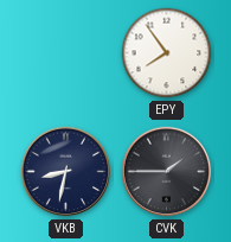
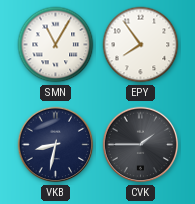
SMN: none -> 11:05
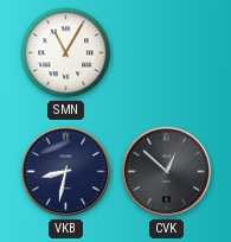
EPY: 7:54 -> none
CVK: 1:45 -> 12:52
